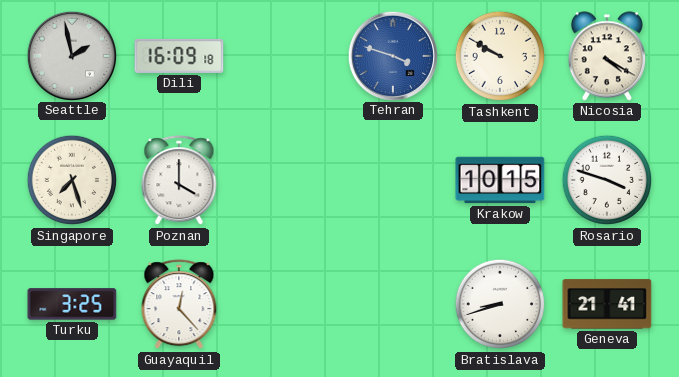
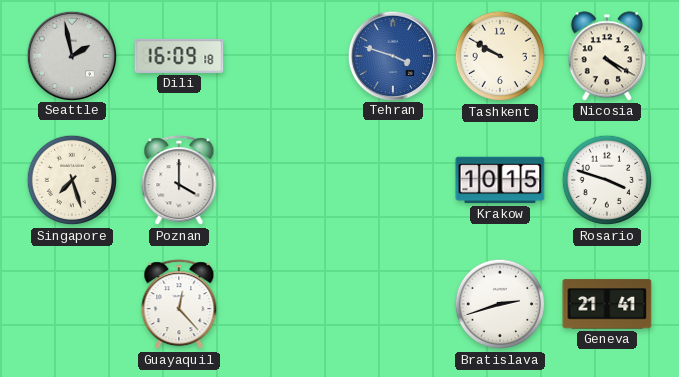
Turku: 3:25 -> none
Bratislava: 8:42 -> 2:42
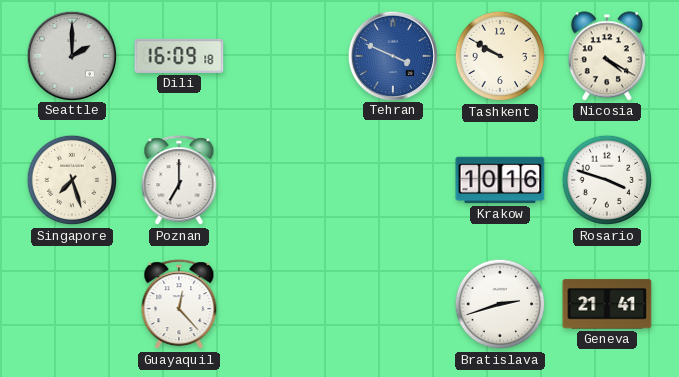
Seattle: 1:58 -> 2:00
Tehran: 3:48 -> 3:49
Poznan: 4:00 -> 7:00
Krakow: 10:15 -> 10:16
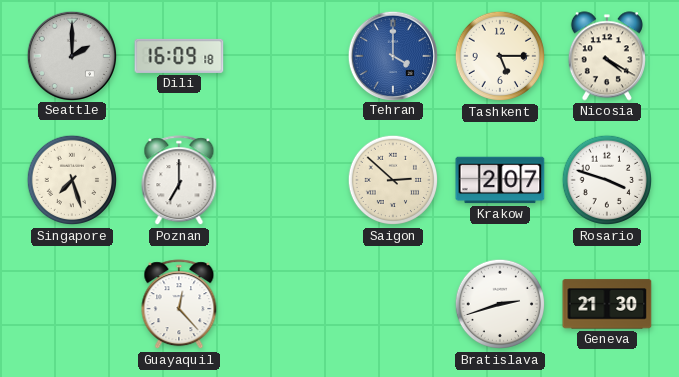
Tehran: 3:49 -> 4:00
Tashkent: 9:50 -> 5:15
Saigon: none -> 2:52
Krakow: 10:16 -> 2:07
Geneva: 21:41 -> 21:30
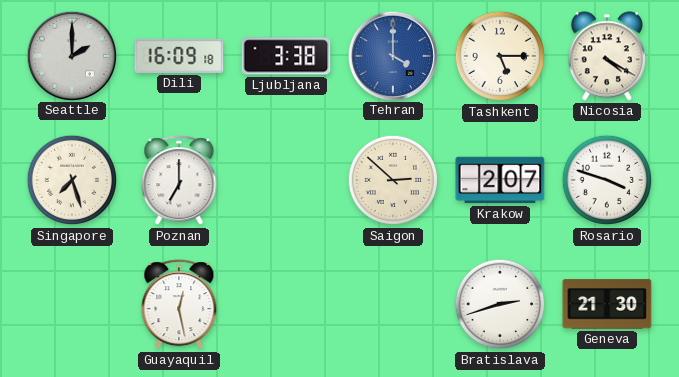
Ljubljana: none -> 3:38
Guayaquil: 12:23 -> 12:28
